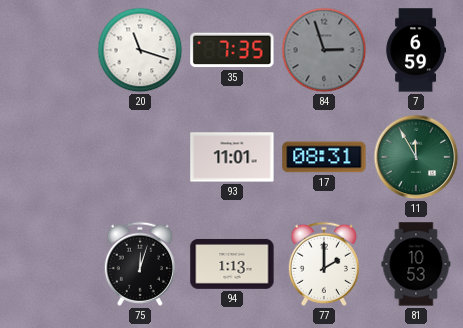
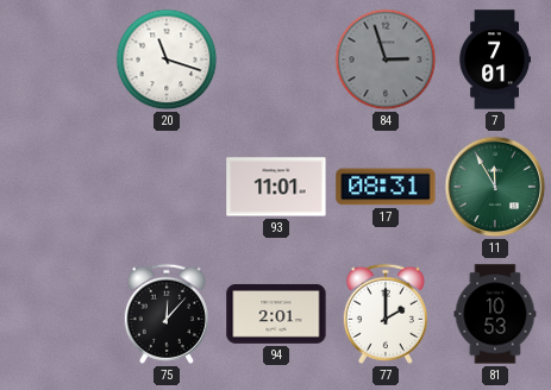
35: 7:35 -> none
7: 6:59 -> 7:01
75: 12:03 -> 12:07
94: 1:13 -> 2:01
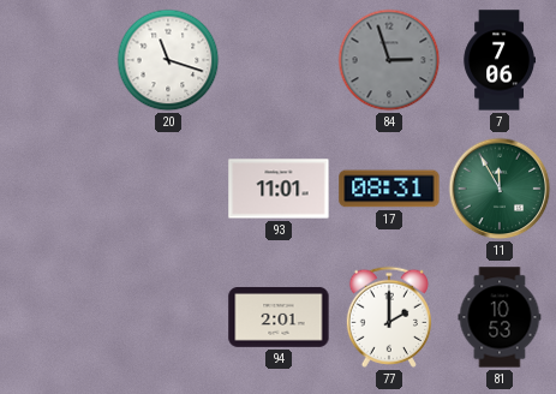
7: 7:01 -> 7:06
75: 12:07 -> none
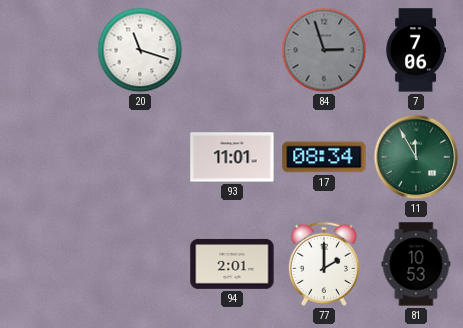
17: 08:31 -> 08:34
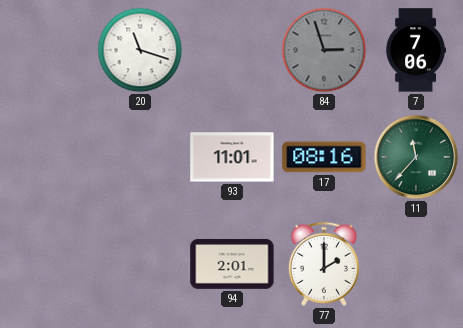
17: 08:34 -> 08:16
11: 11:55 -> 11:37
81: 10:53 -> none
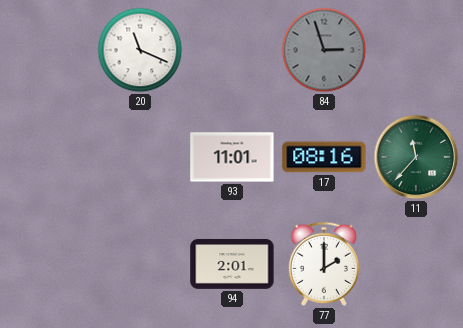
20: 11:18 -> 11:19
7: 7:06 -> none
